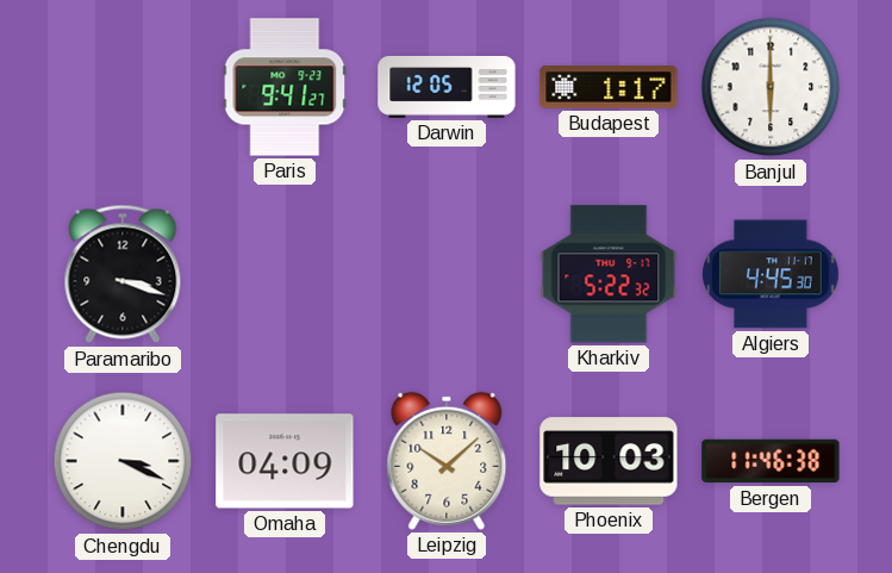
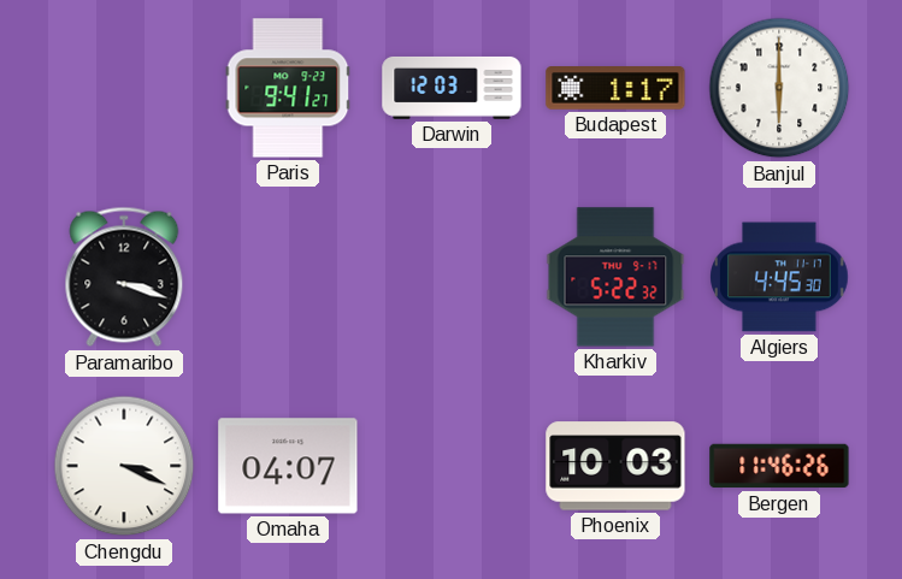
Darwin: 12:05 -> 12:03
Omaha: 04:09 -> 04:07
Leipzig: 10:08 -> none
Bergen: 11:46:38 -> 11:46:26
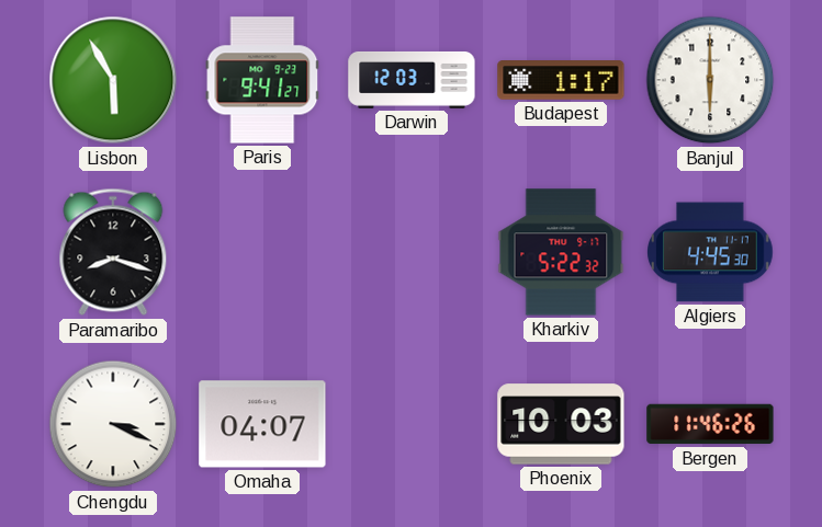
Lisbon: none -> 5:55
Paramaribo: 3:18 -> 8:18
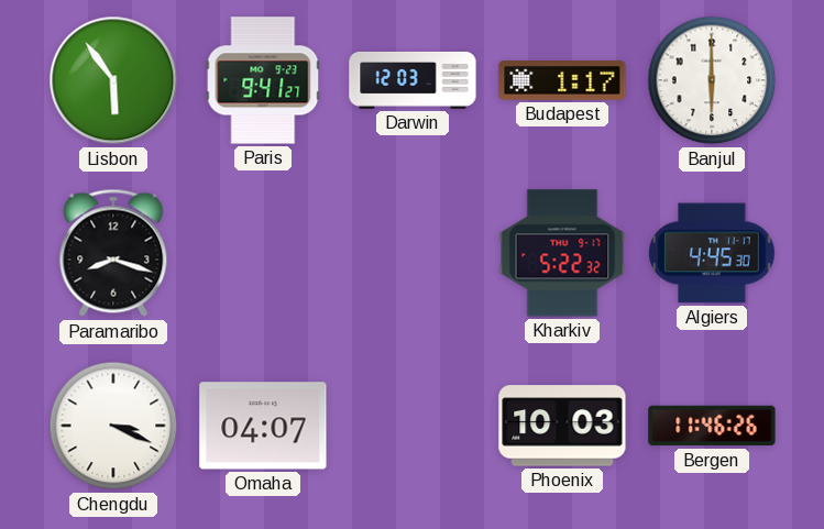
Lisbon: 5:55 -> 5:54
